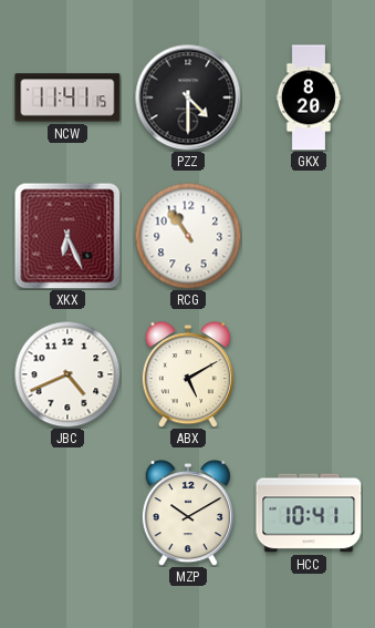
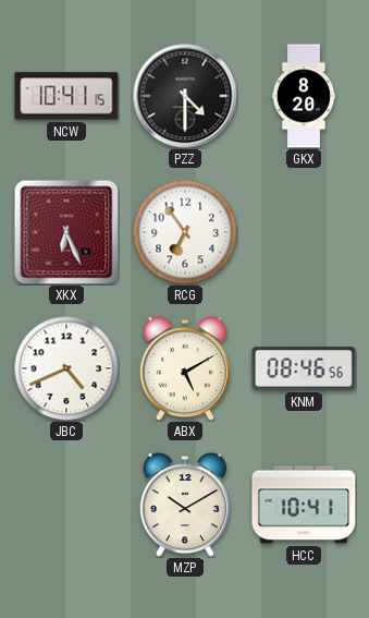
NCW: 11:41 -> 10:41
RCG: 10:54 -> 6:54
KNM: none -> 08:46
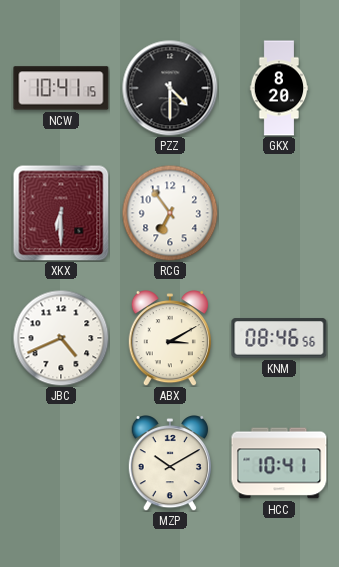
XKX: 6:26 -> 6:30
ABX: 5:10 -> 3:10
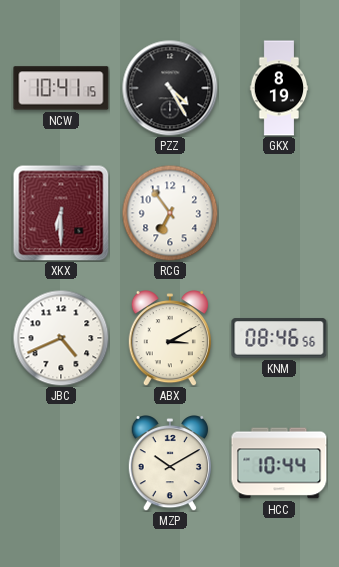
PZZ: 4:30 -> 4:25
GKX: 8:20 -> 8:19
HCC: 10:41 -> 10:44
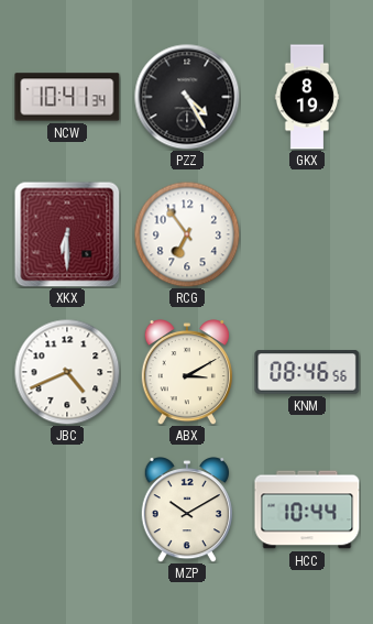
NCW: 10:41:15 -> 10:41:34
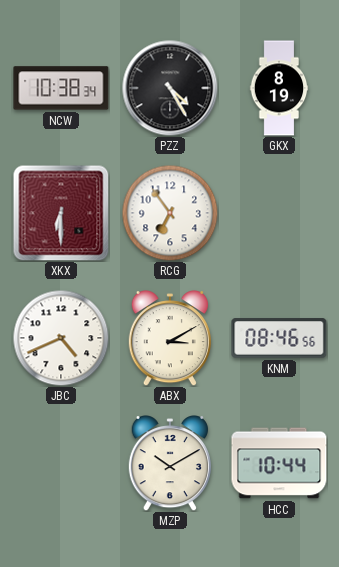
NCW: 10:41 -> 10:38
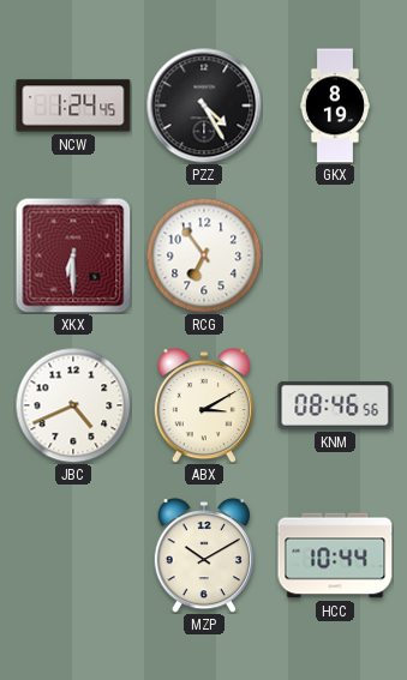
NCW: 10:38 -> 1:24
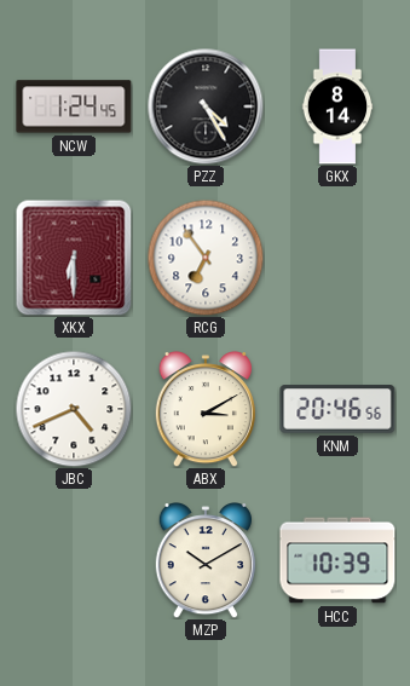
GKX: 8:19 -> 8:14
KNM: 08:46 -> 20:46
HCC: 10:44 -> 10:39
